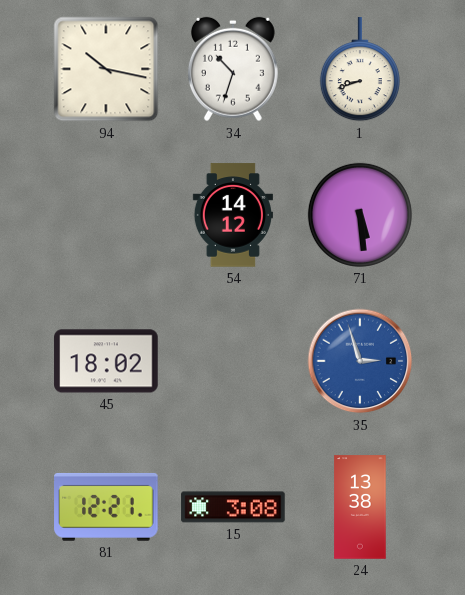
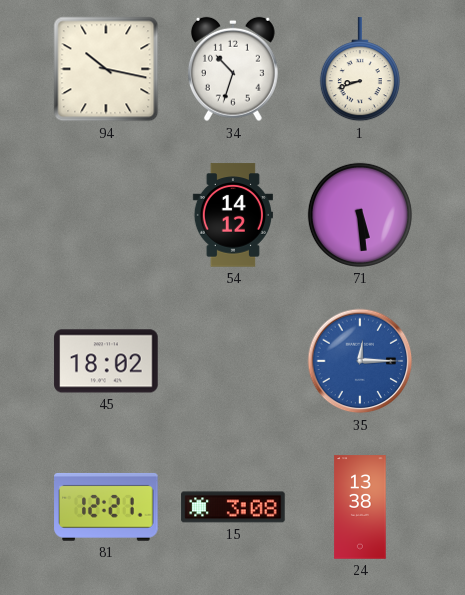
35: 2:57 -> 12:15
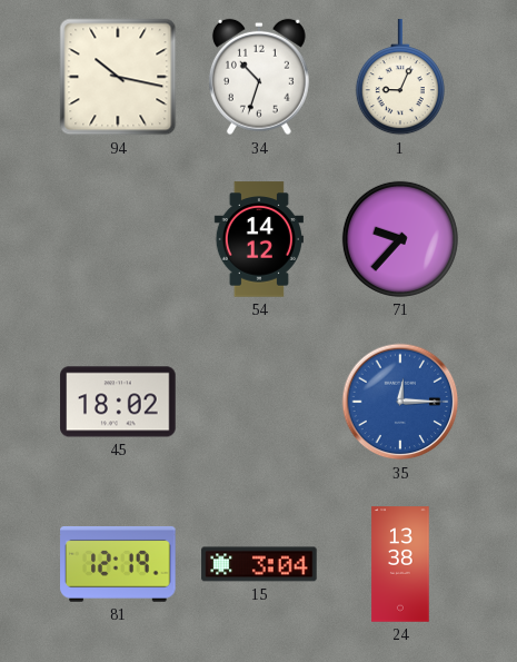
1: 8:42 -> 9:04
71: 5:29 -> 9:37
81: 12:21 -> 12:19
15: 3:08 -> 3:04
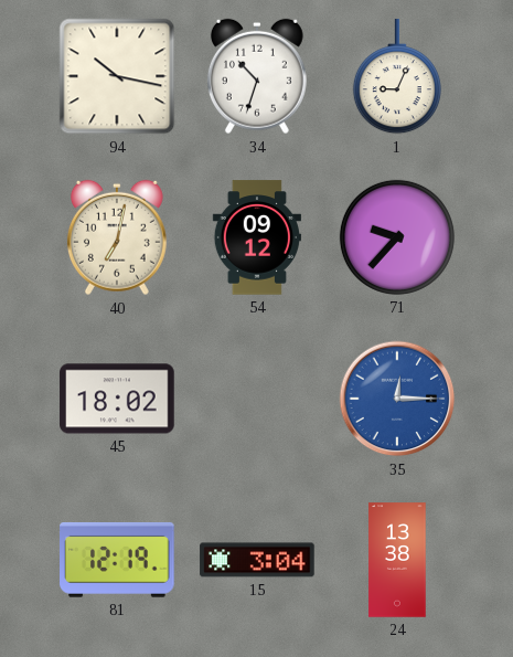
40: none -> 7:02
54: 14:12 -> 09:12
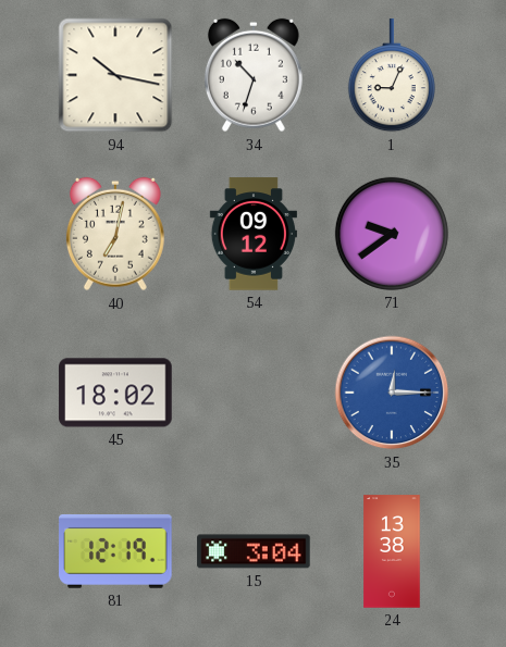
71: 9:37 -> 9:39
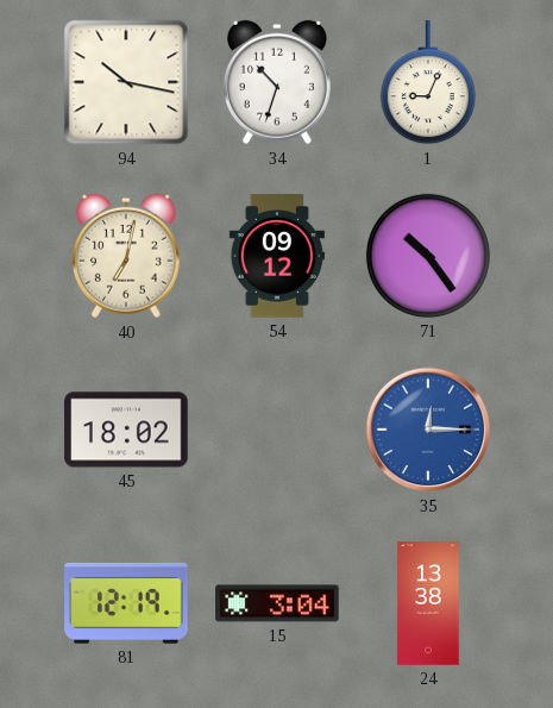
71: 9:39 -> 10:24
